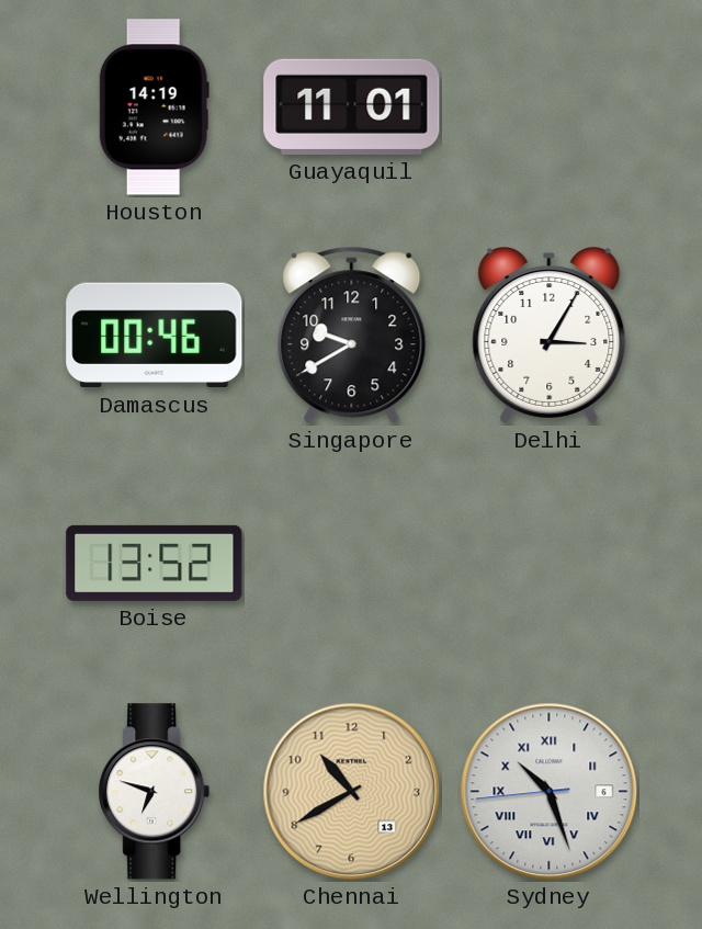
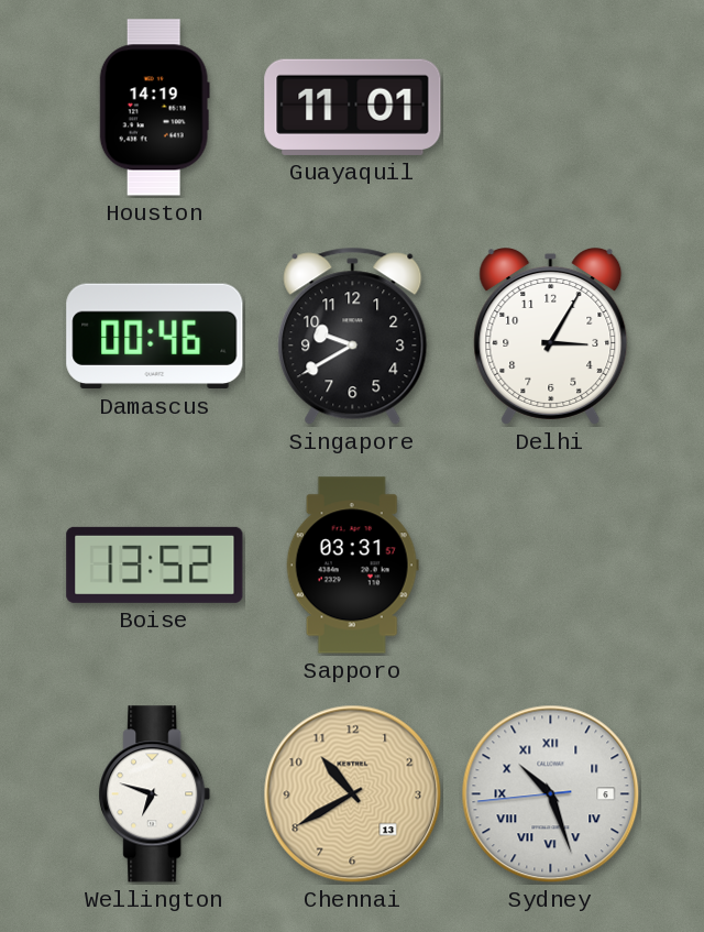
Sapporo: none -> 03:31
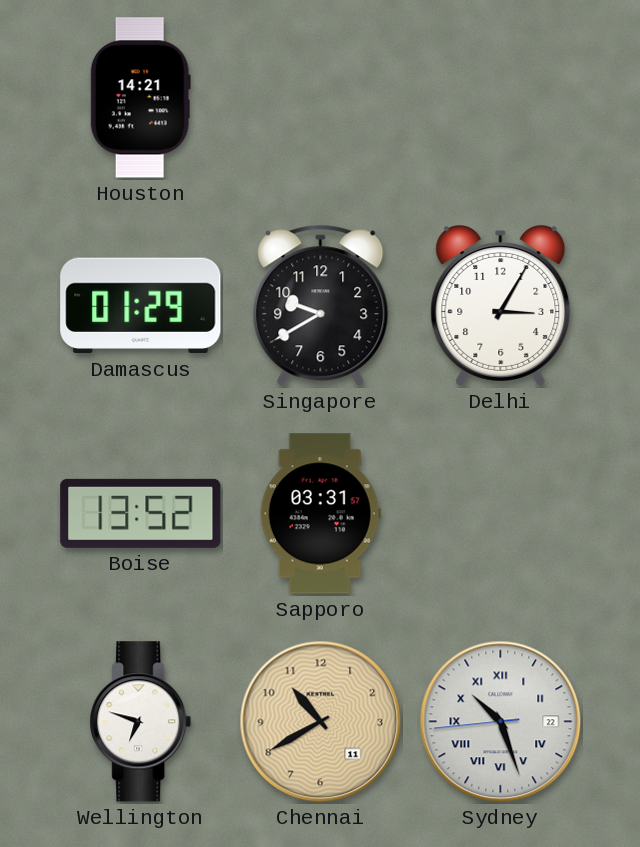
Houston: 14:19 -> 14:21
Guayaquil: 11:01 -> none
Damascus: 00:46 -> 01:29
Chennai date: 13 -> 11
Sydney date: 6 -> 22
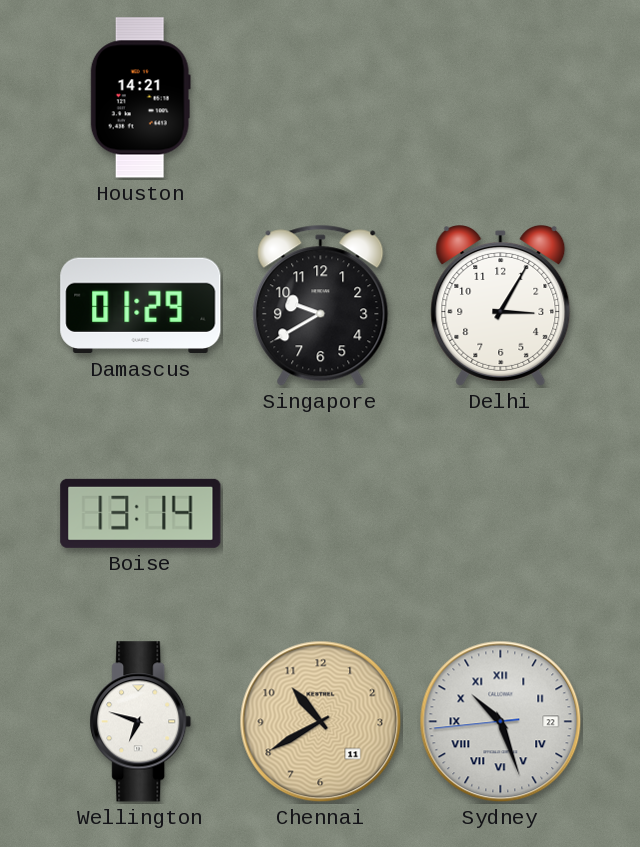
Boise: 13:52 -> 13:14
Sapporo: 03:31 -> none
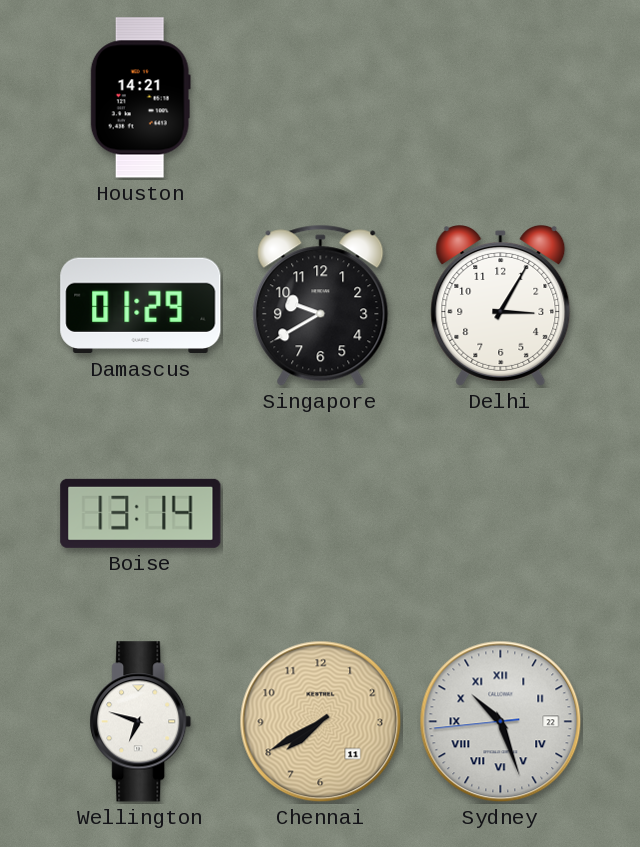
Chennai: 10:40 -> 7:40
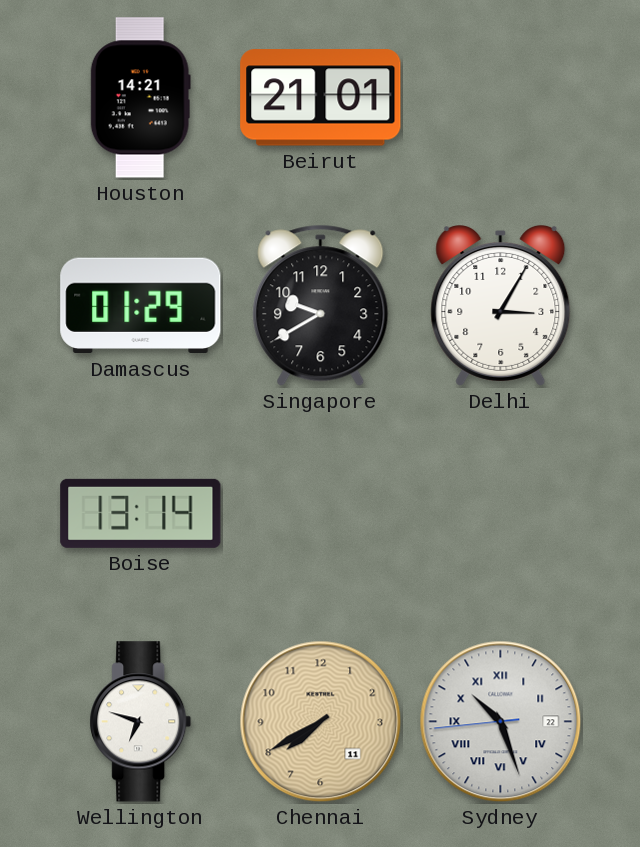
Beirut: none -> 21:01
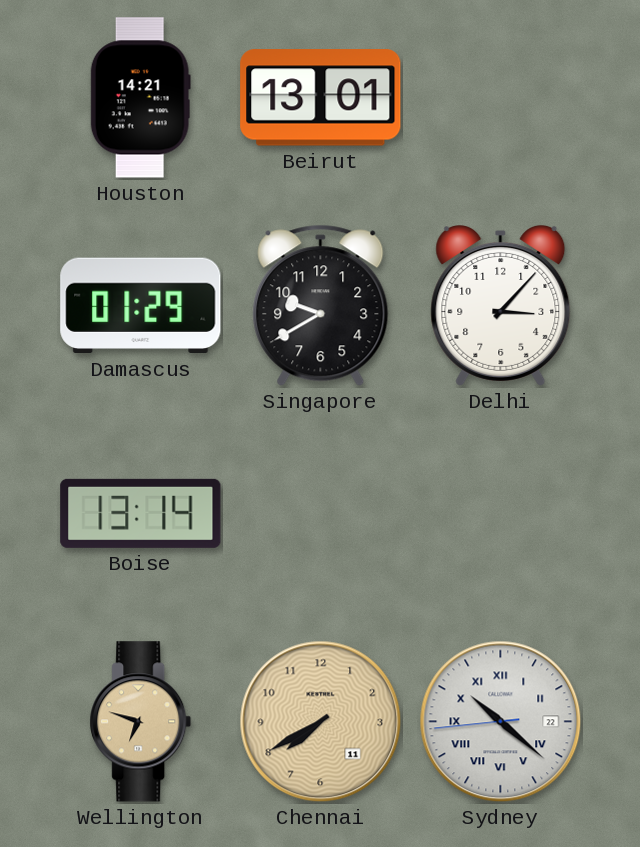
Beirut: 21:01 -> 13:01
Delhi: 3:05 -> 3:07
Wellington dial: white -> champagne
Sydney: 10:26 -> 10:21
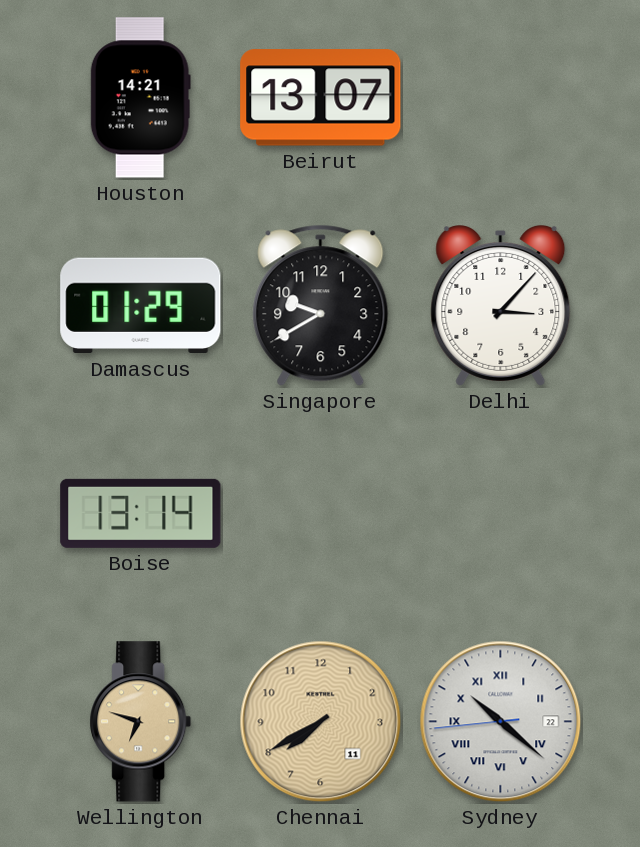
Beirut: 13:01 -> 13:07
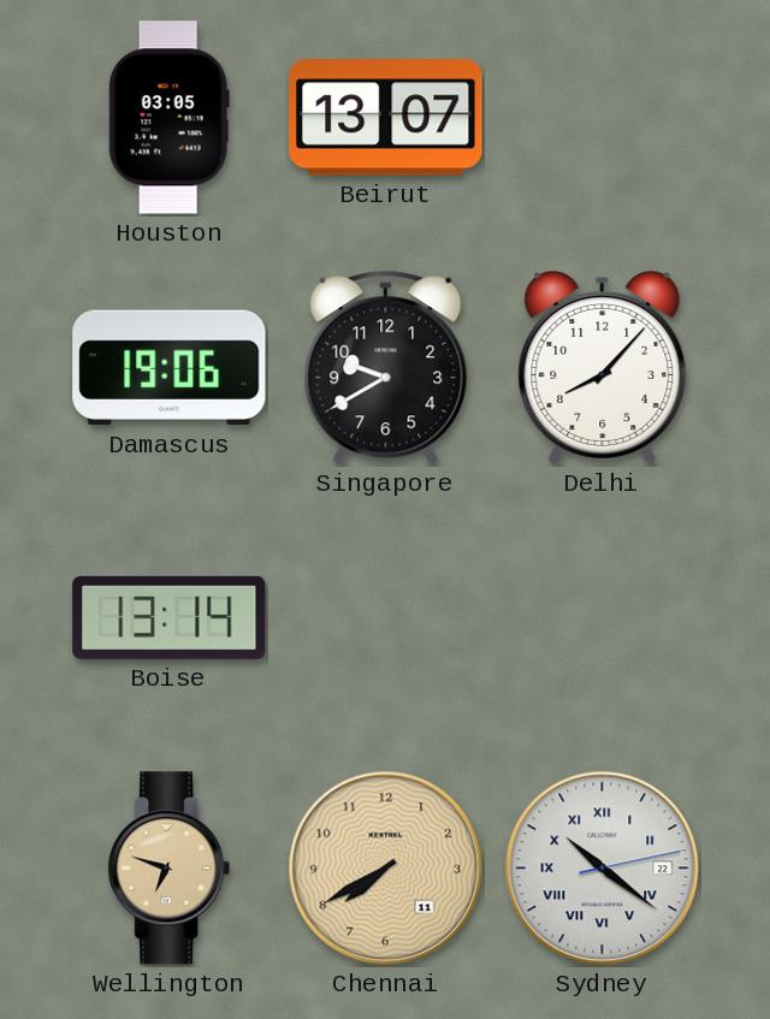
Houston: 14:21 -> 03:05
Damascus: 01:29 -> 19:06
Delhi: 3:07 -> 8:07
Sydney: 10:21:44 -> 10:21:13
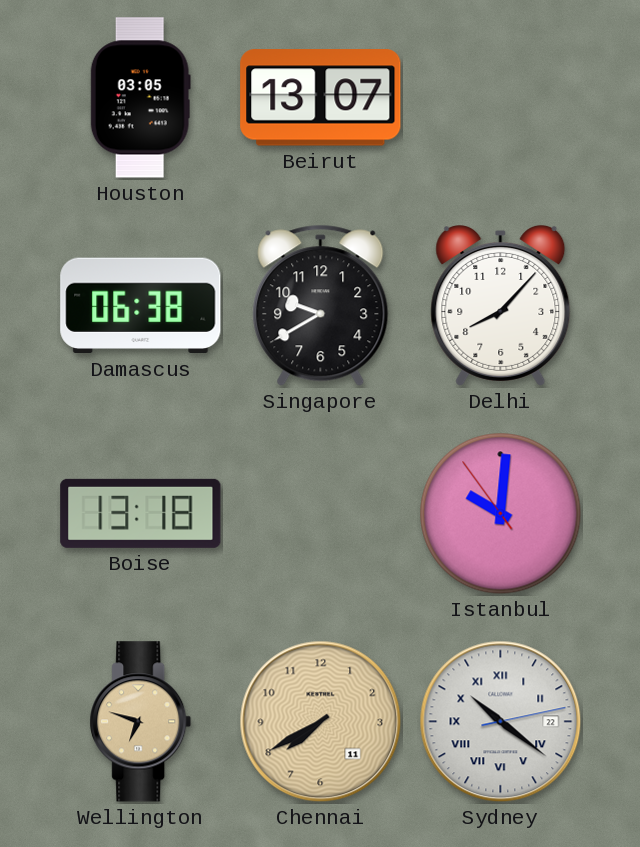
Damascus: 19:06 -> 06:38
Boise: 13:14 -> 13:18
Istanbul: none -> 10:00
